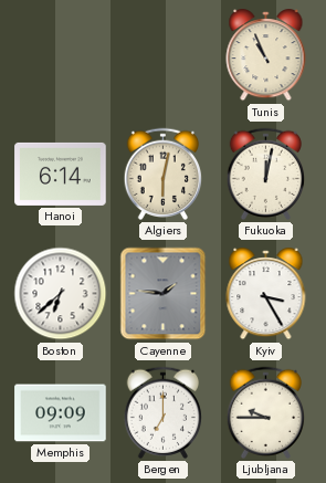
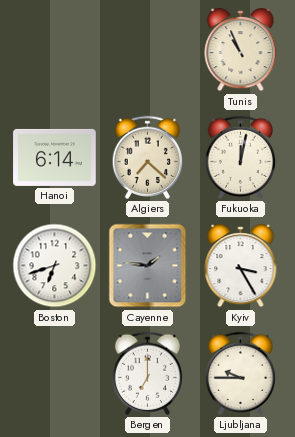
Algiers: 6:02 -> 7:22
Boston: 6:38 -> 6:42
Memphis: 09:09 -> none
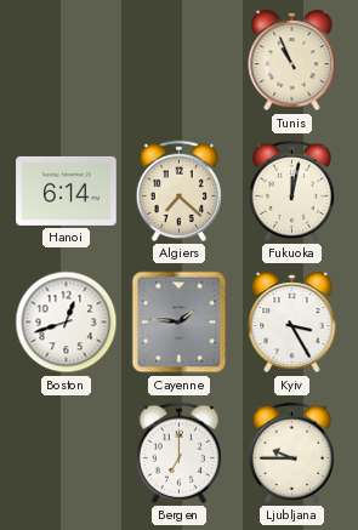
Boston: 6:42 -> 12:42
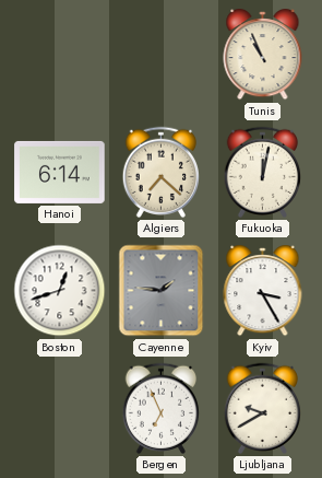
Bergen: 7:00 -> 6:56
Ljubljana: 9:45 -> 9:40
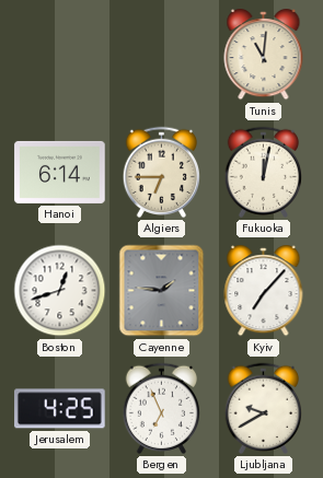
Tunis: 10:56 -> 11:01
Algiers: 7:22 -> 6:45
Kyiv: 3:25 -> 7:07
Jerusalem: none -> 4:25
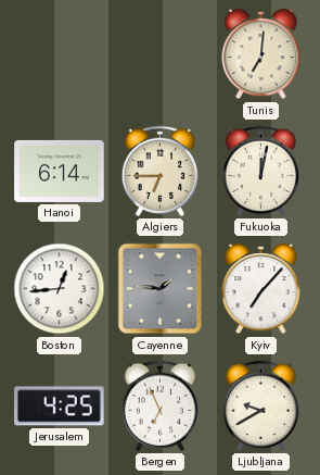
Tunis: 11:01 -> 7:01
Boston: 12:42 -> 12:44
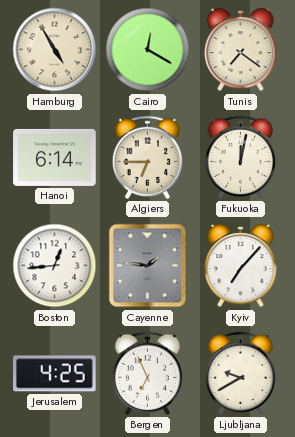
Hamburg: none -> 4:55
Cairo: none -> 12:20
Tunis: 7:01 -> 7:21
